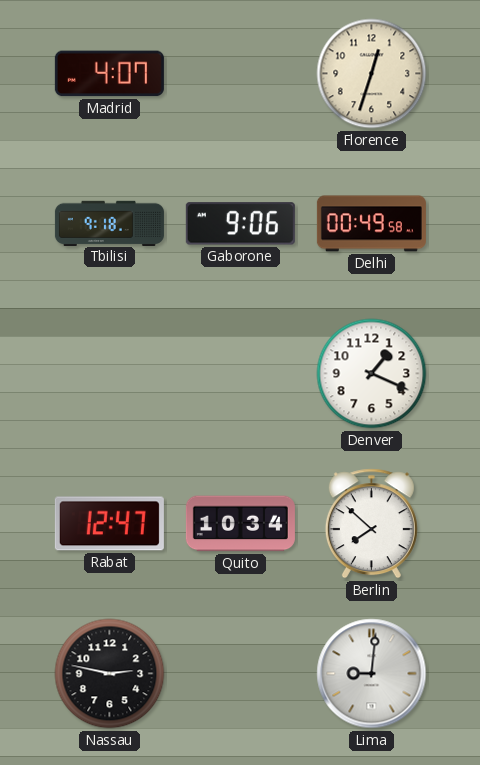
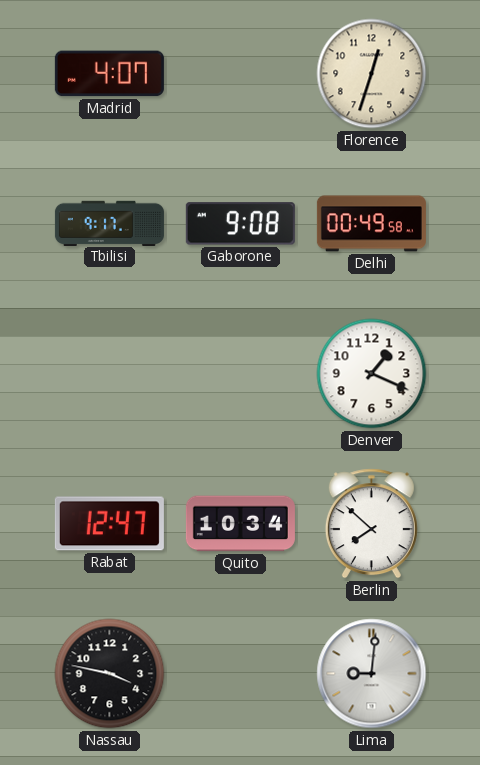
Tbilisi: 9:18 -> 9:17
Gaborone: 9:06 -> 9:08
Nassau: 2:47 -> 3:47
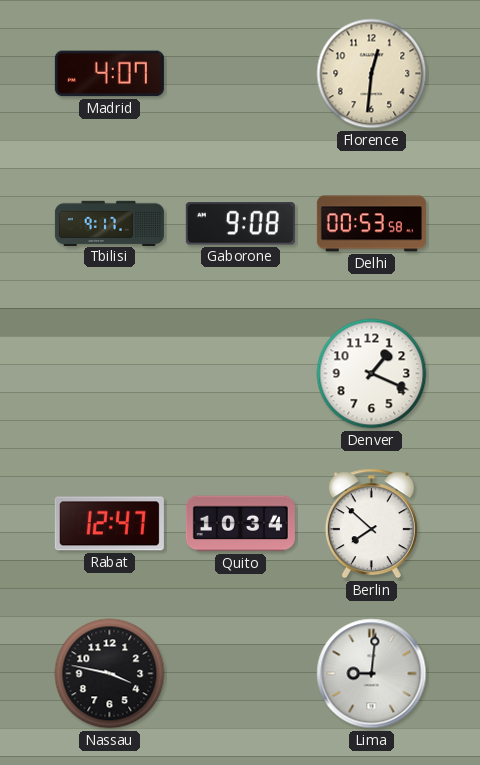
Florence: 12:33 -> 12:31
Delhi: 00:49 -> 00:53
